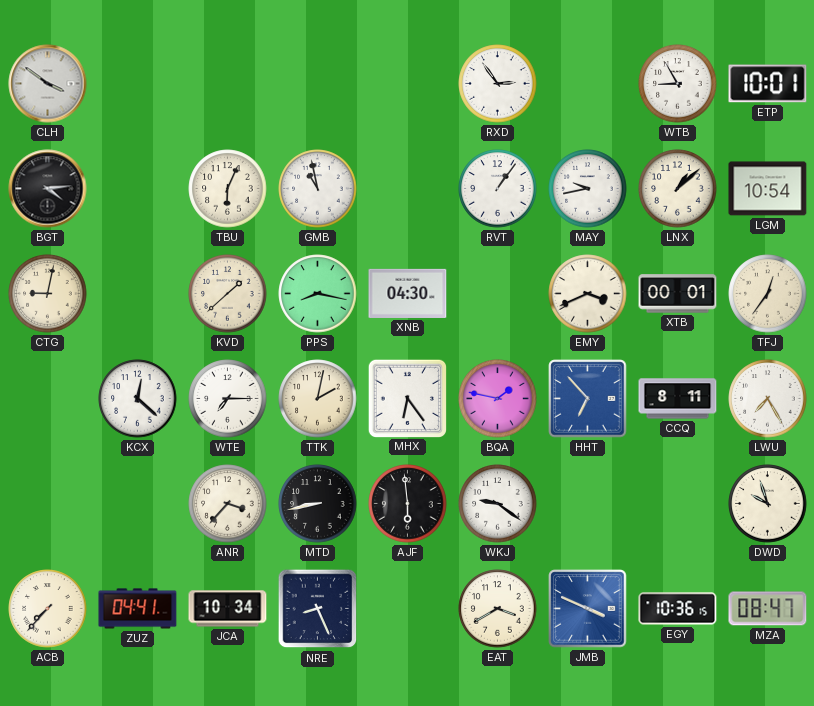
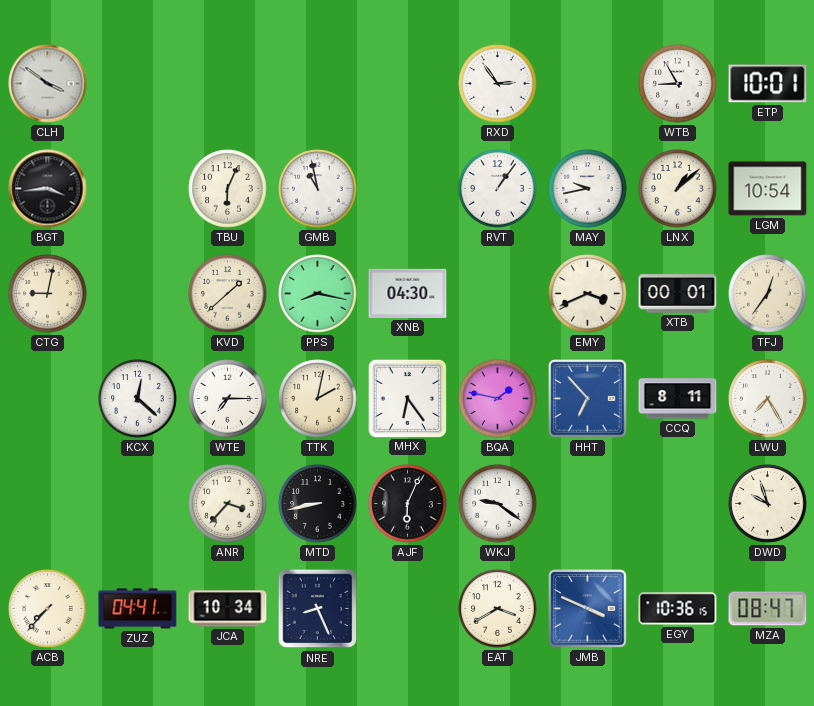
BGT: 4:14 -> 3:44
AJF: 5:59 -> 6:04
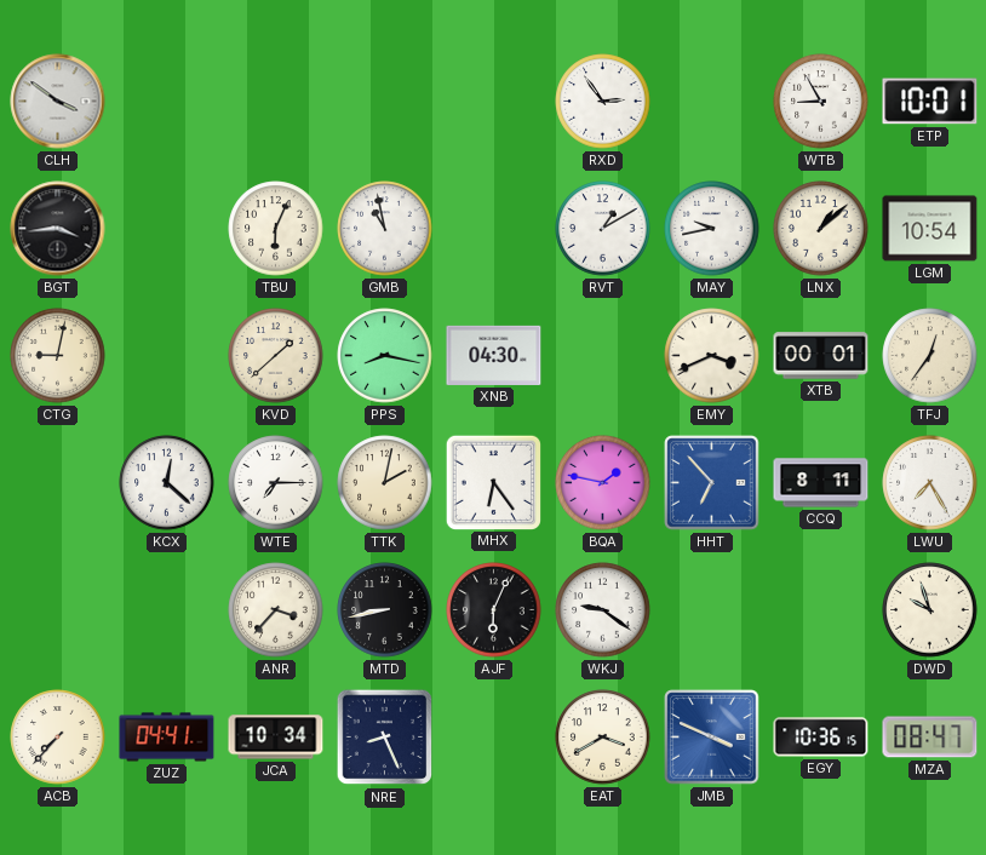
RVT: 1:06 -> 1:10
